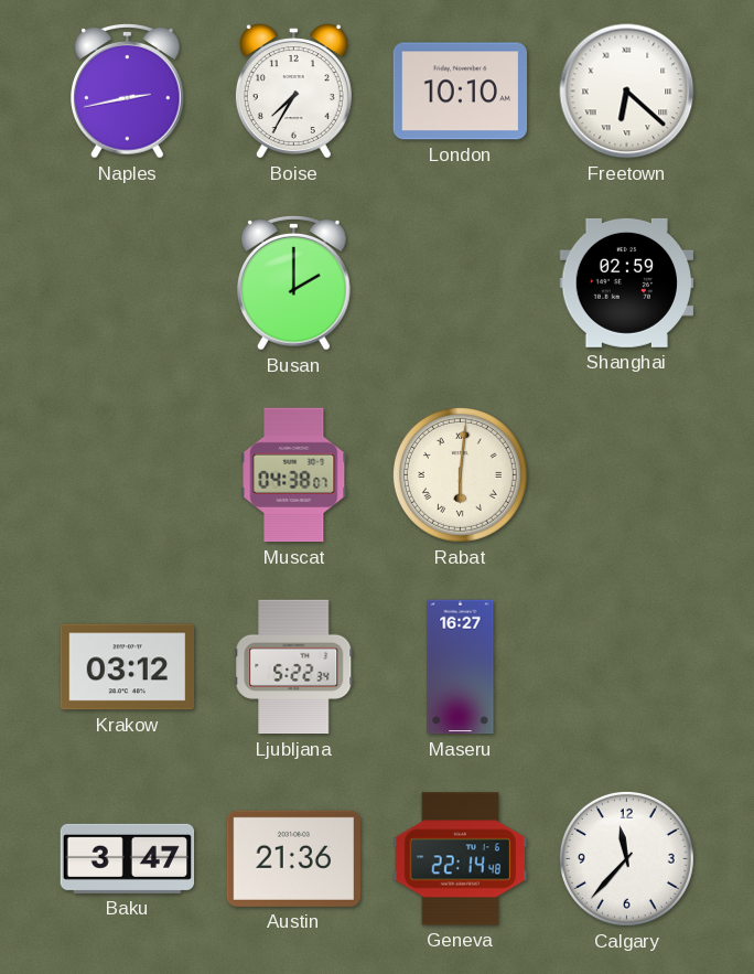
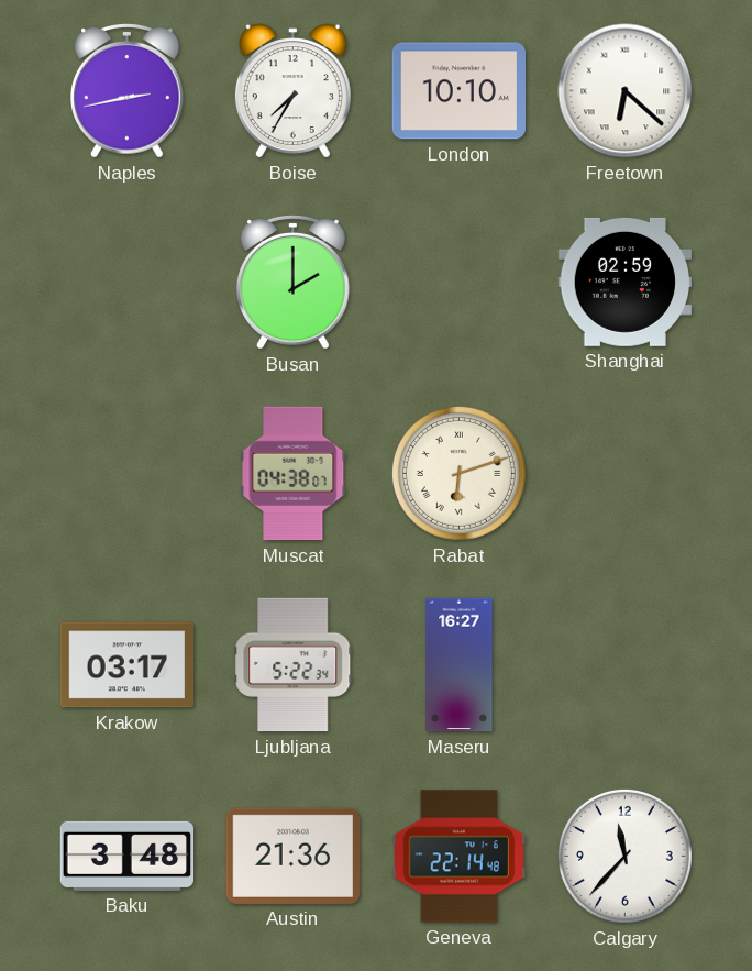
Rabat: 6:01 -> 6:12
Krakow: 03:12 -> 03:17
Baku: 3:47 -> 3:48
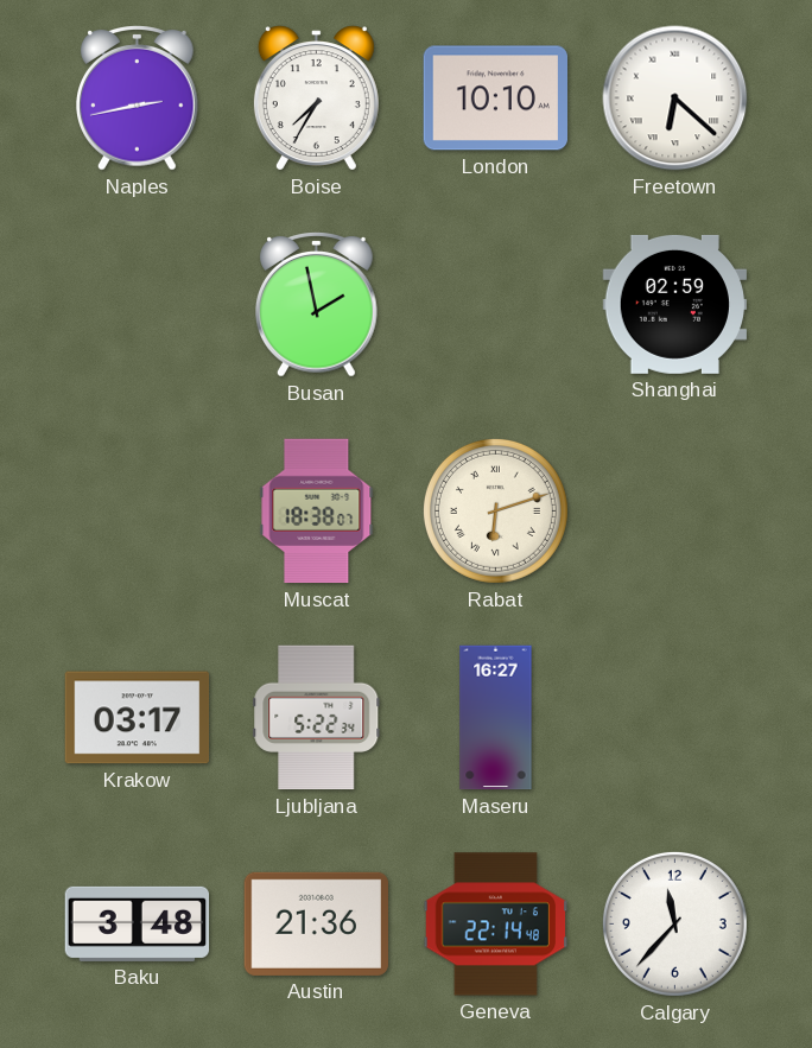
Busan: 2:00 -> 1:58
Muscat: 04:38 -> 18:38
